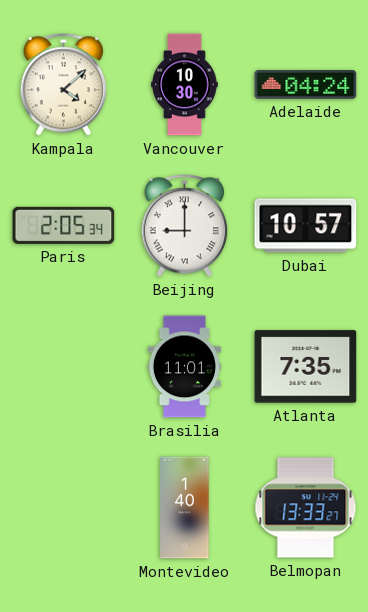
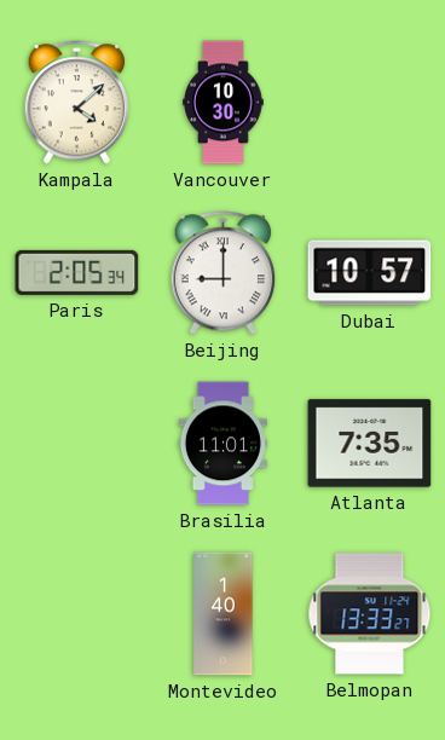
Adelaide: 04:24 -> none
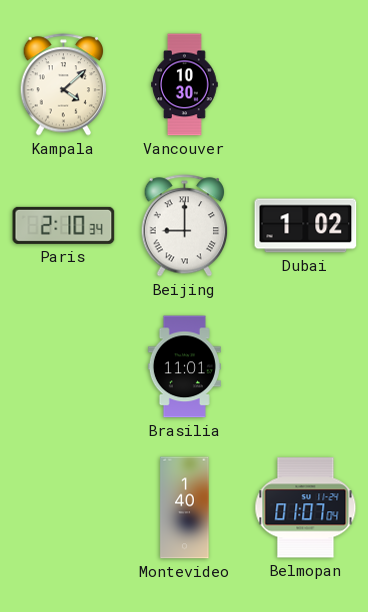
Paris: 2:05 -> 2:10
Dubai: 10:57 -> 1:02
Atlanta: 7:35 -> none
Belmopan: 13:33 -> 01:07
